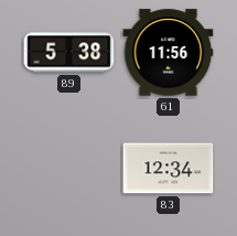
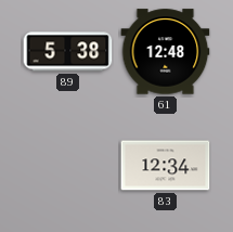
61: 11:56 -> 12:48
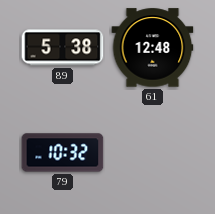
79: none -> 10:32
83: 12:34 -> none
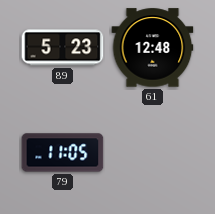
89: 5:38 -> 5:23
79: 10:32 -> 11:05
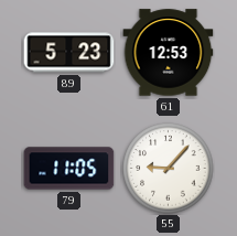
61: 12:48 -> 12:53
55: none -> 9:07
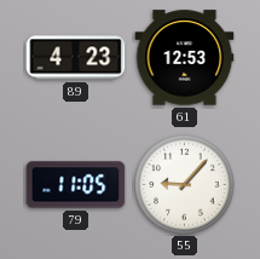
89: 5:23 -> 4:23
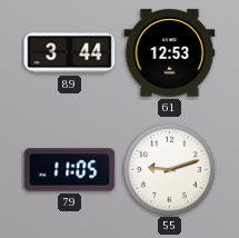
89: 4:23 -> 3:44
55: 9:07 -> 9:12
